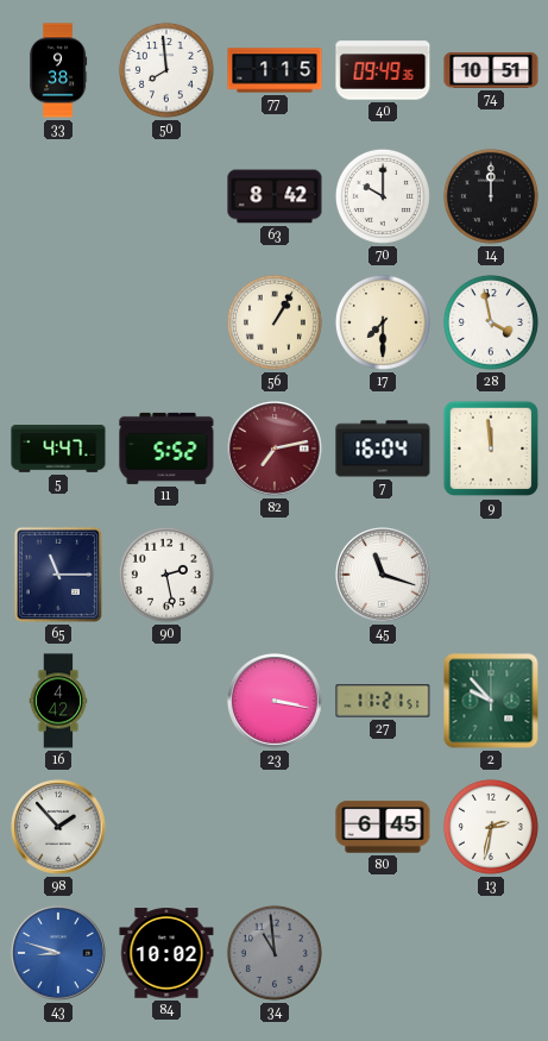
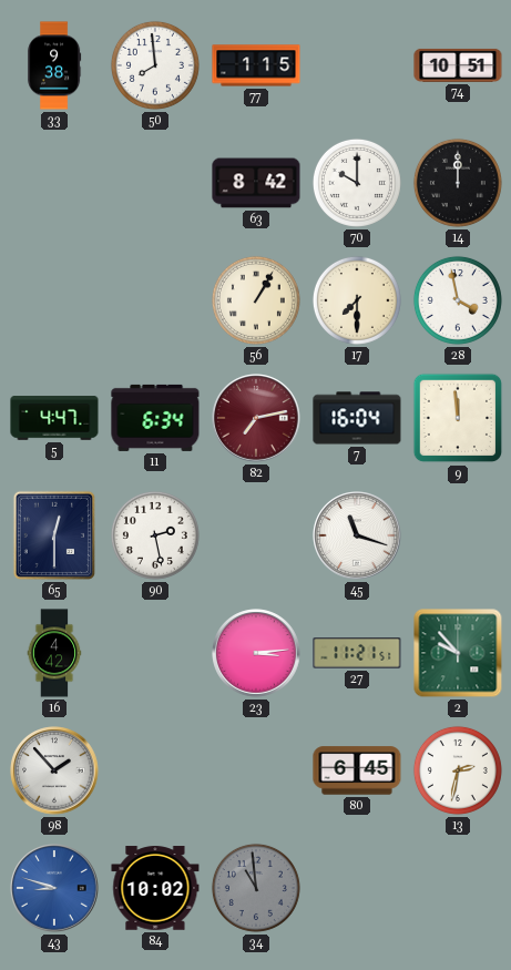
40: 09:49 -> none
11: 5:52 -> 6:34
65: 11:15 -> 12:30
23: 3:17 -> 3:14
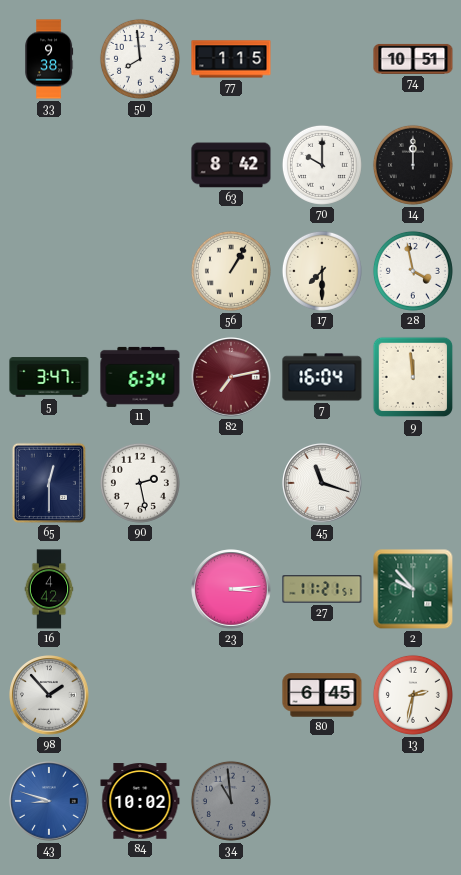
5: 4:47 -> 3:47
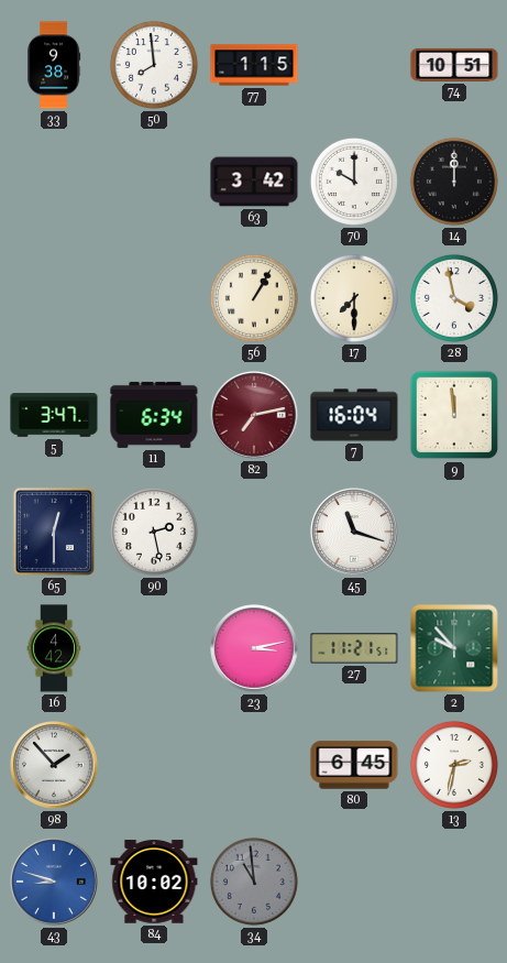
63: 8:42 -> 3:42
23: 3:14 -> 3:13
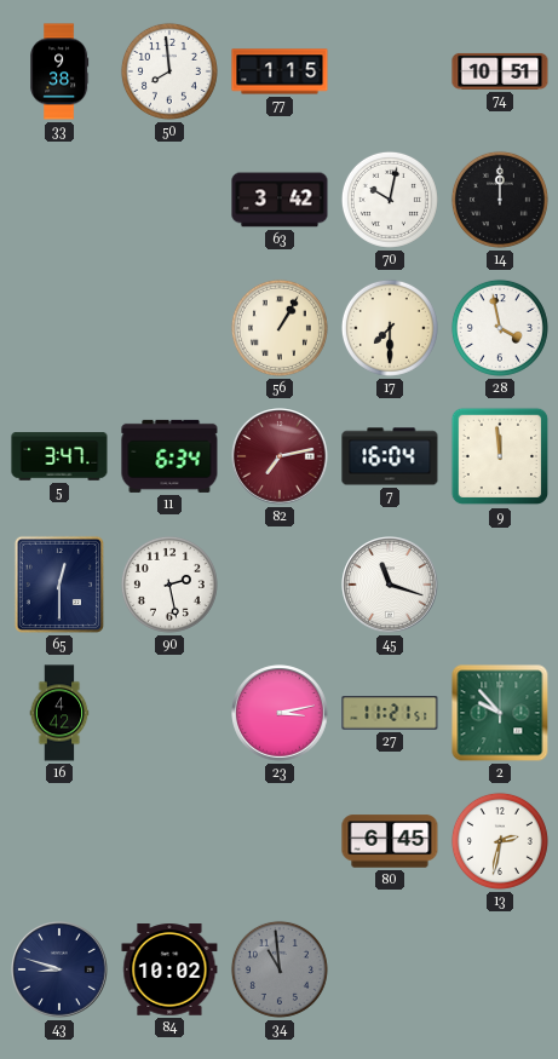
70: 10:00 -> 10:02
98: 1:53 -> none
43 dial: blue -> navy
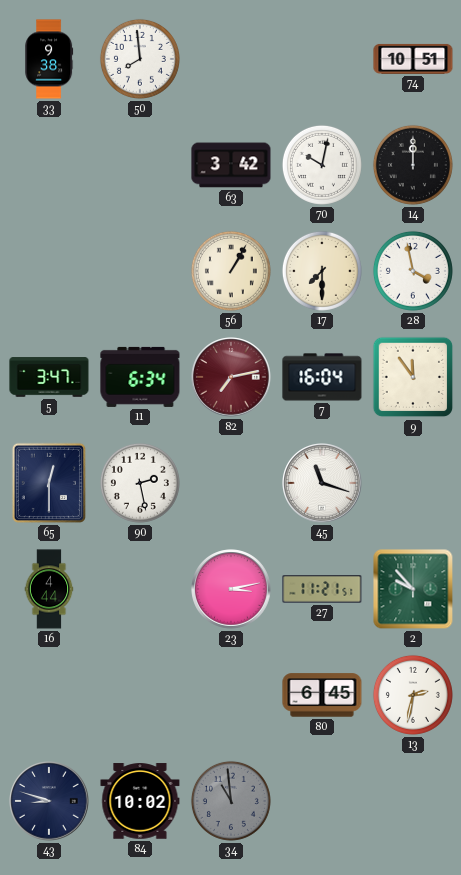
77: 1:15 -> none
9: 11:59 -> 11:54
16: 4:42 -> 4:44
